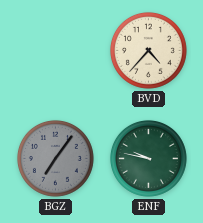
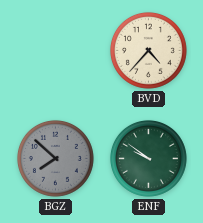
BGZ: 7:06 -> 7:52
ENF: 9:47 -> 9:51
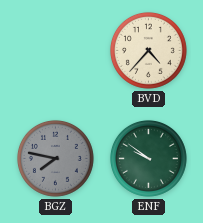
BGZ: 7:52 -> 7:47
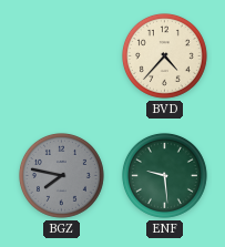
ENF: 9:51 -> 9:29
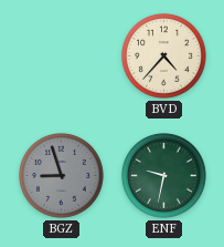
BGZ: 7:47 -> 8:57
ENF: 9:29 -> 9:32
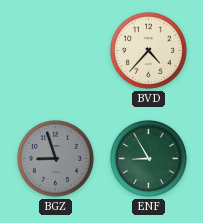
ENF: 9:32 -> 8:55
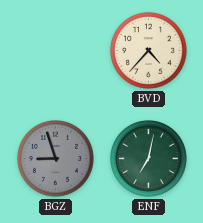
ENF: 8:55 -> 7:02
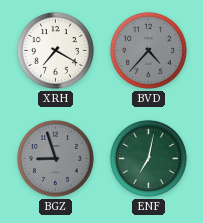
XRH: none -> 7:20
BVD dial: cream -> grey
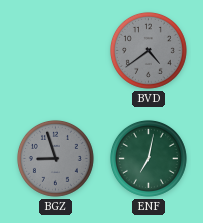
XRH: 7:20 -> none
BVD: 4:37 -> 4:39
